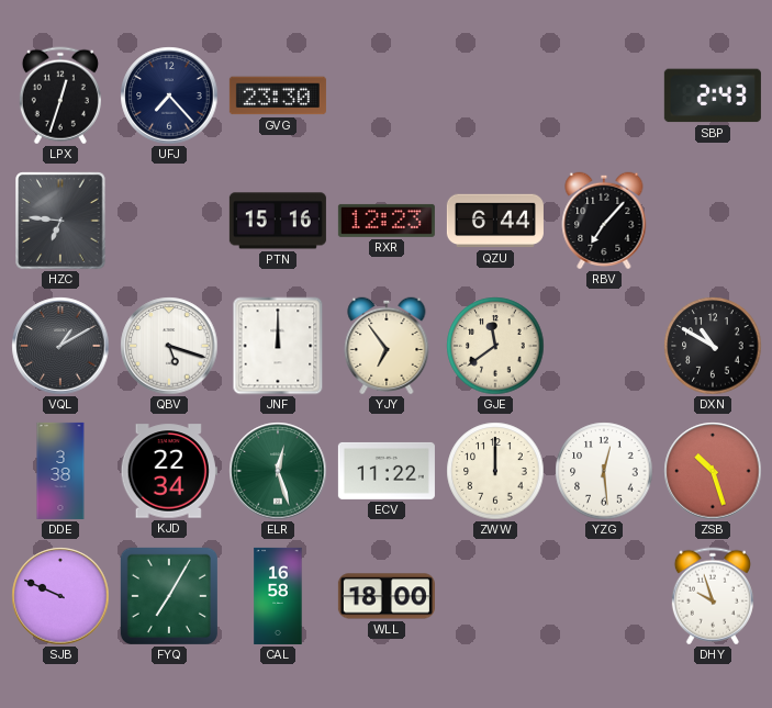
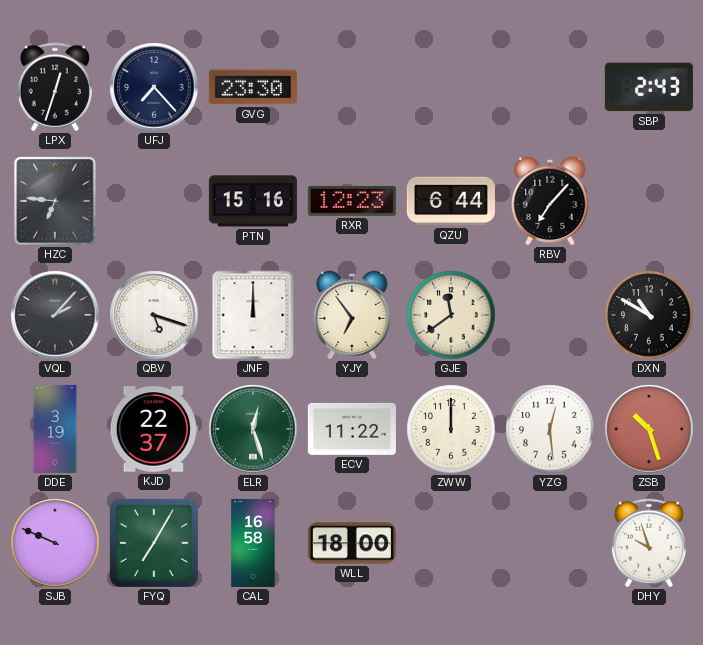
VQL: 1:10 -> 2:07
DDE: 3:38 -> 3:19
KJD: 22:34 -> 22:37
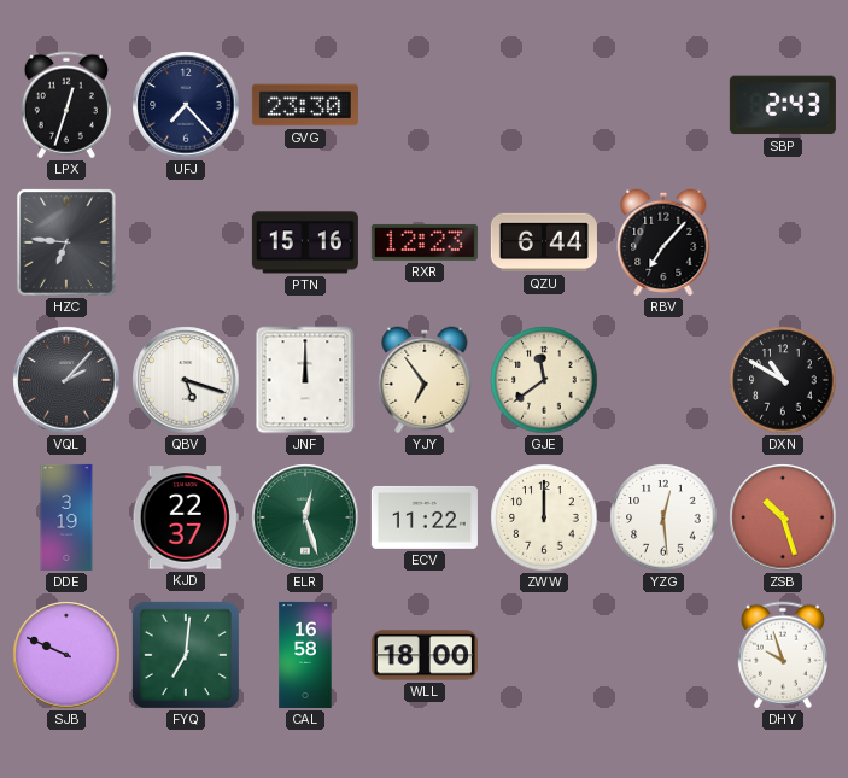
FYQ: 7:05 -> 7:01
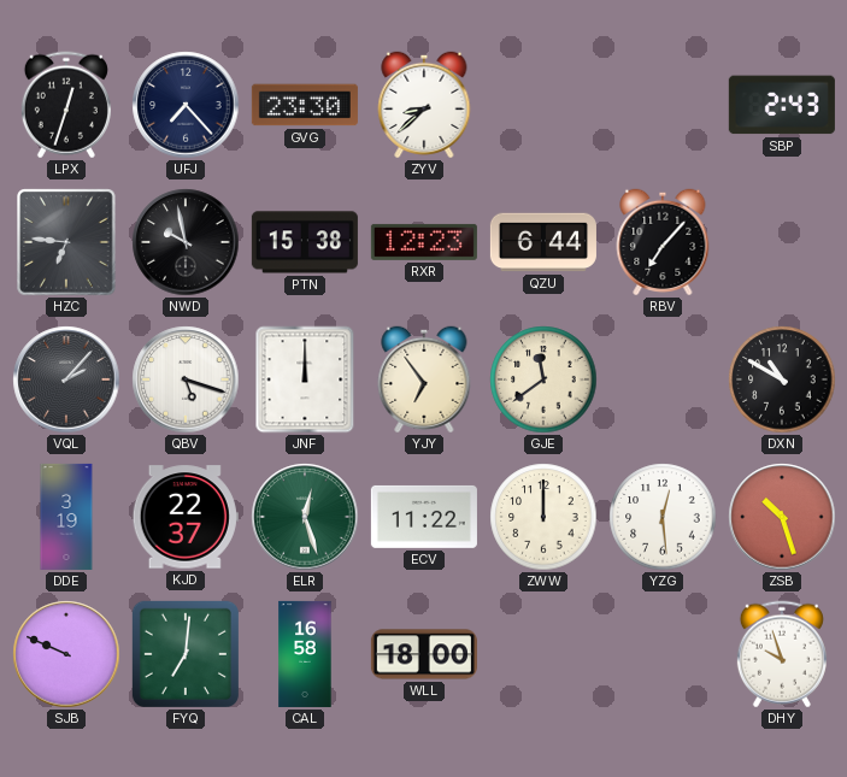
ZYV: none -> 8:38
NWD: none -> 9:58
PTN: 15:16 -> 15:38
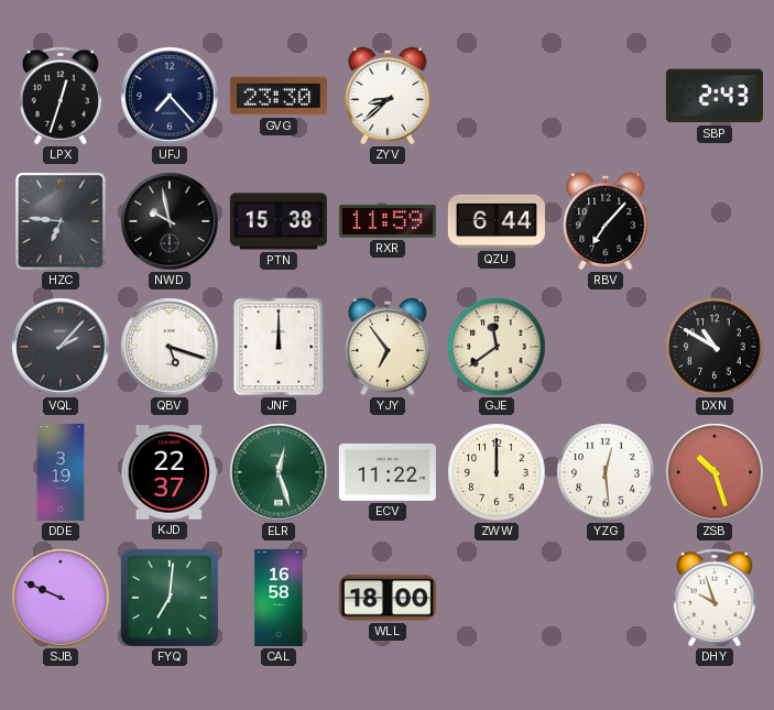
RXR: 12:23 -> 11:59
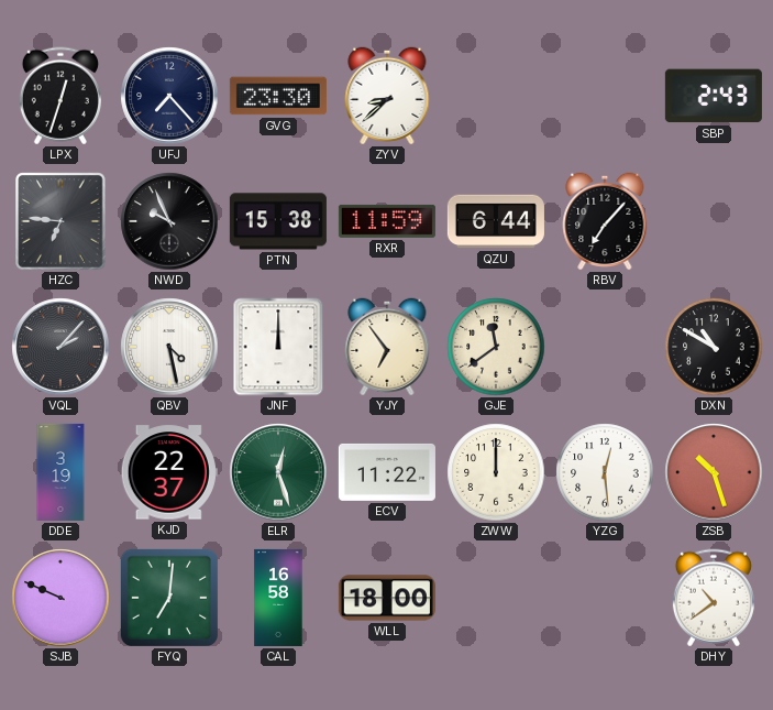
NWD: 9:58 -> 9:56
QBV: 5:18 -> 4:28
DHY: 9:57 -> 10:39
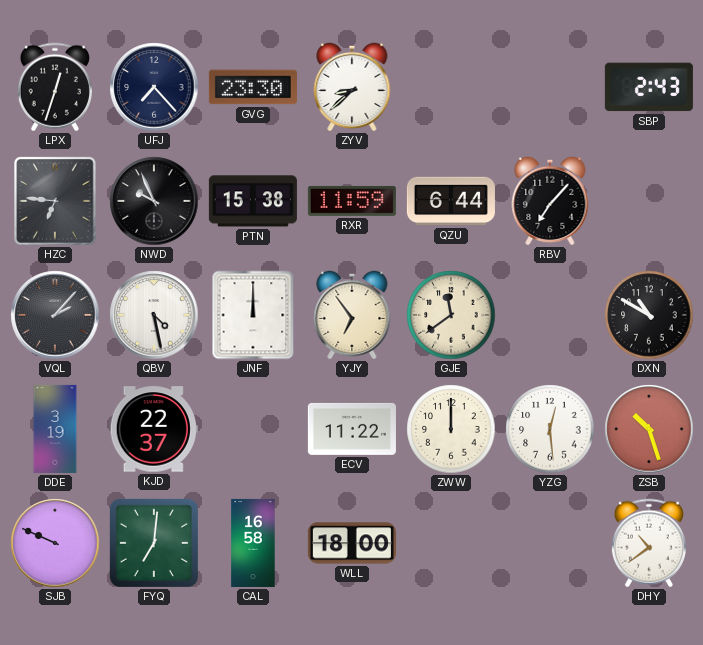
ELR: 12:27 -> none
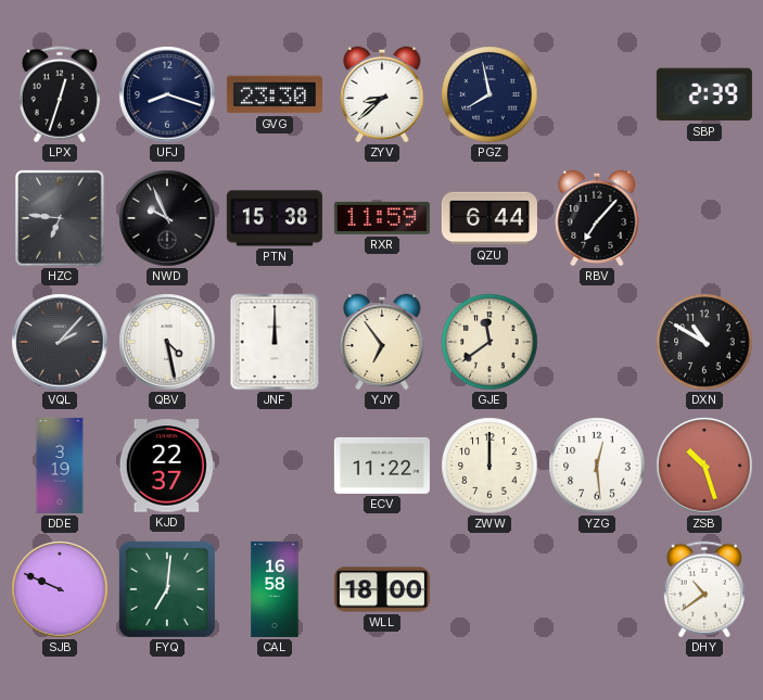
UFJ: 7:23 -> 8:18
PGZ: none -> 7:58
SBP: 2:43 -> 2:39
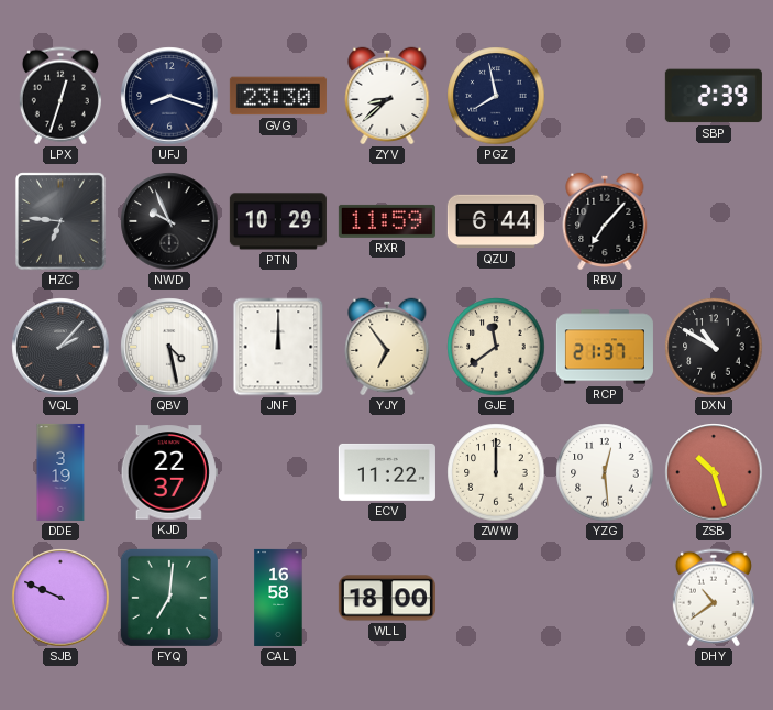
PTN: 15:38 -> 10:29
RCP: none -> 21:37
